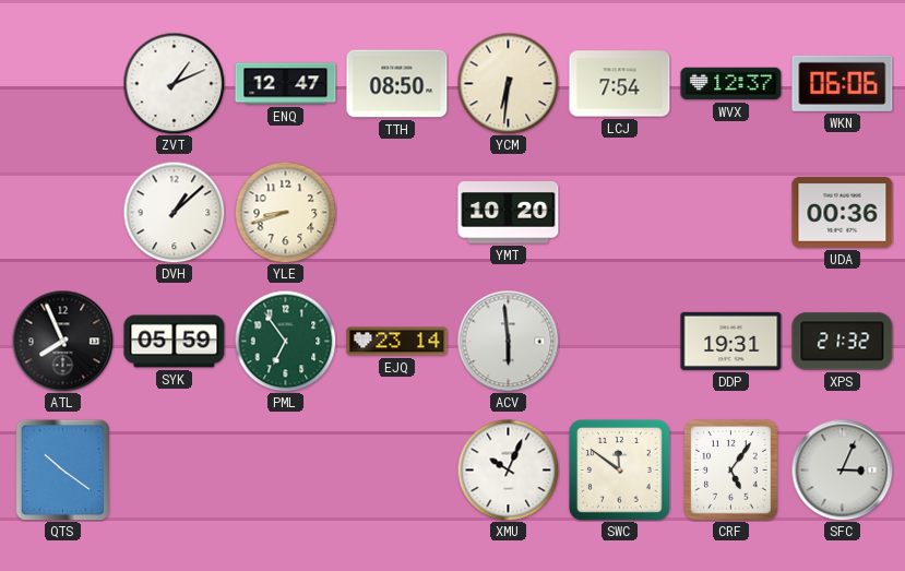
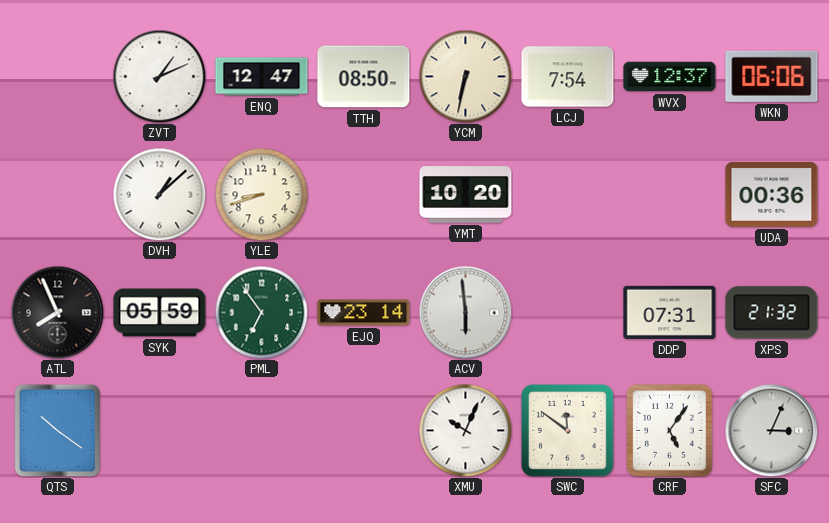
YCM: 6:31 -> 6:32
DDP: 19:31 -> 07:31
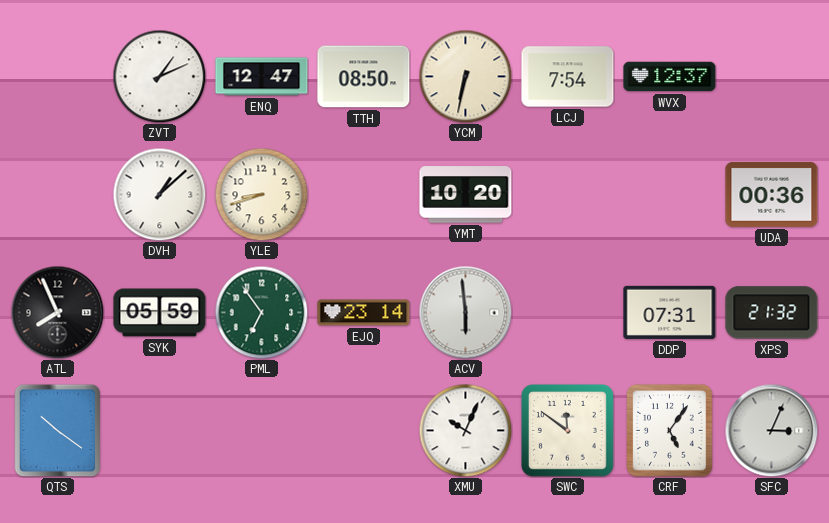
WKN: 06:06 -> none
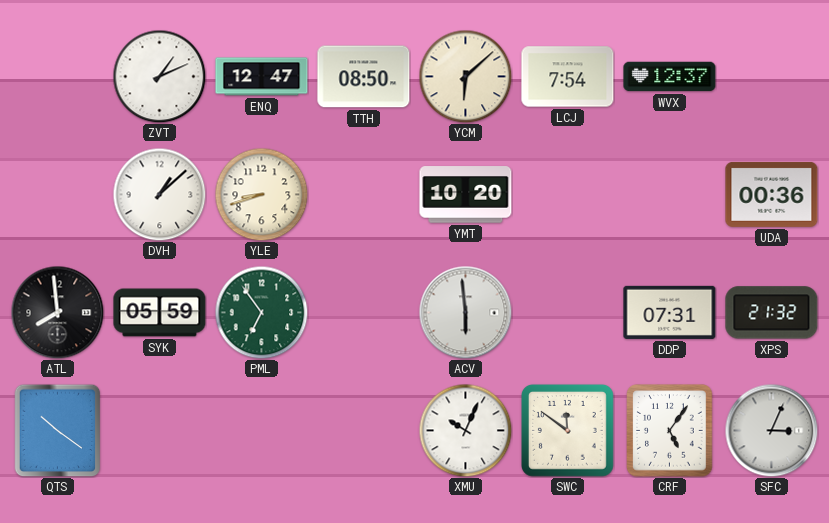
YCM: 6:32 -> 6:08
ATL: 7:56 -> 7:59
EJQ: 23:14 -> none
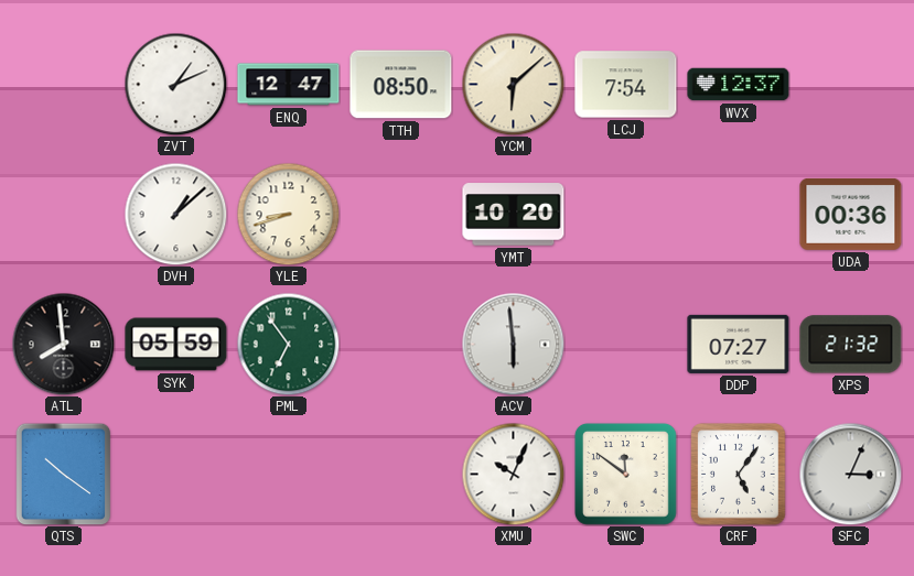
DDP: 07:31 -> 07:27
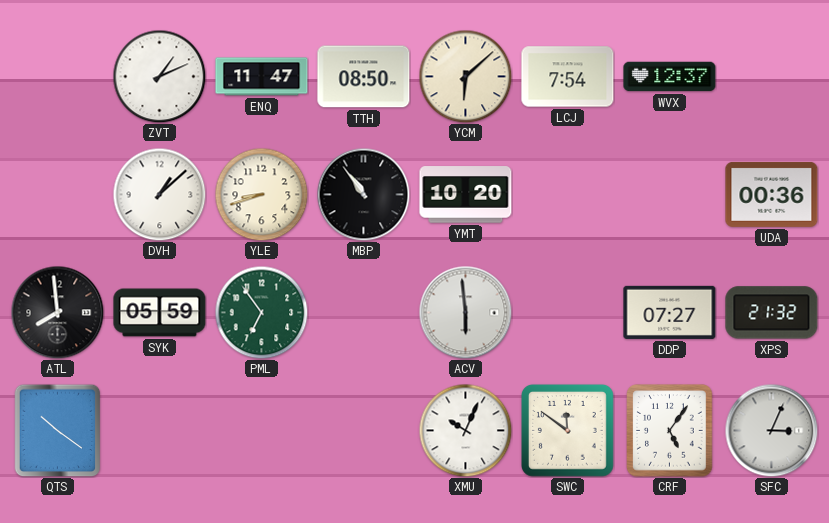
ENQ: 12:47 -> 11:47
MBP: none -> 10:54
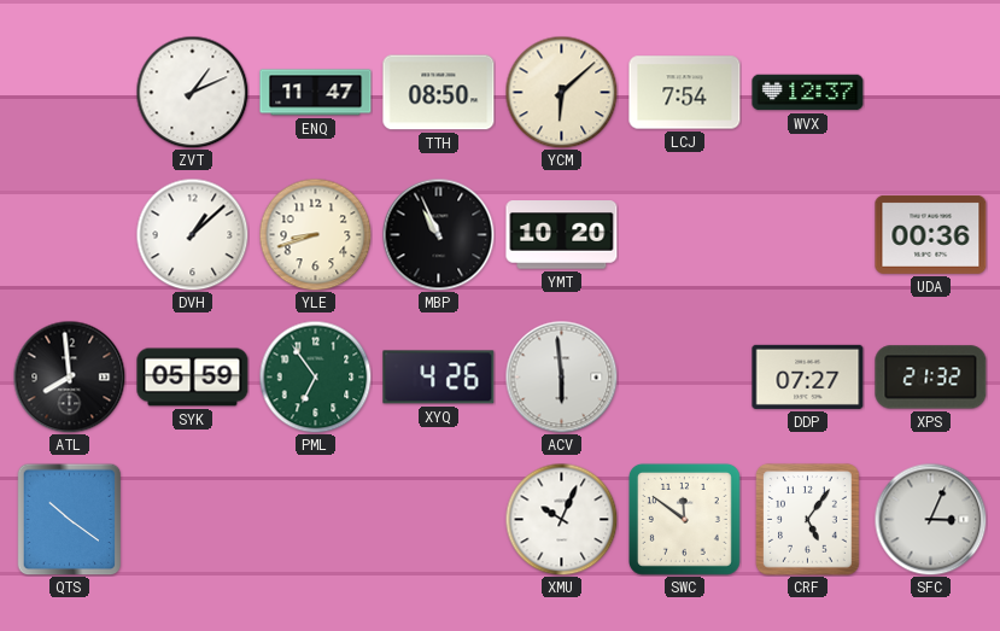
MBP: 10:54 -> 10:56
XYQ: none -> 4:26
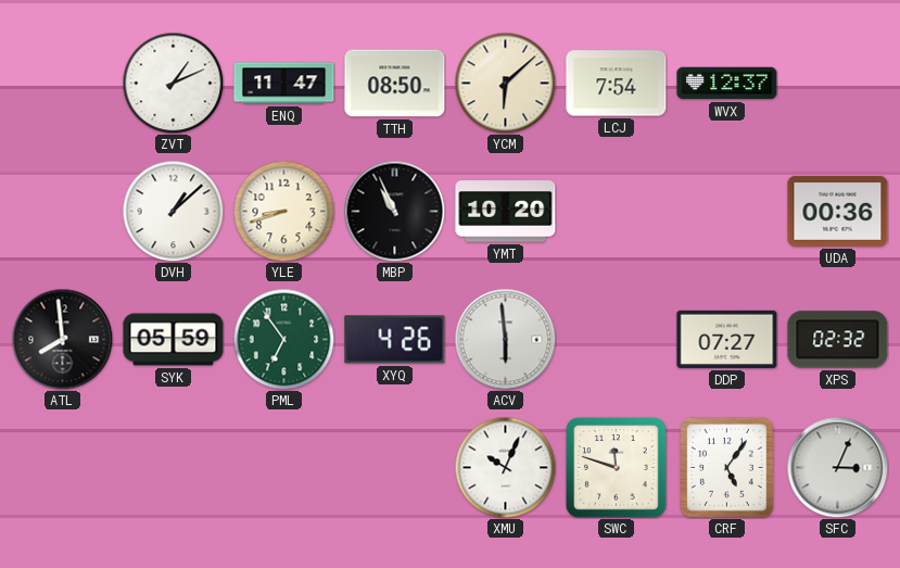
XPS: 21:32 -> 02:32
QTS: 10:21 -> none
SWC: 11:51 -> 11:48
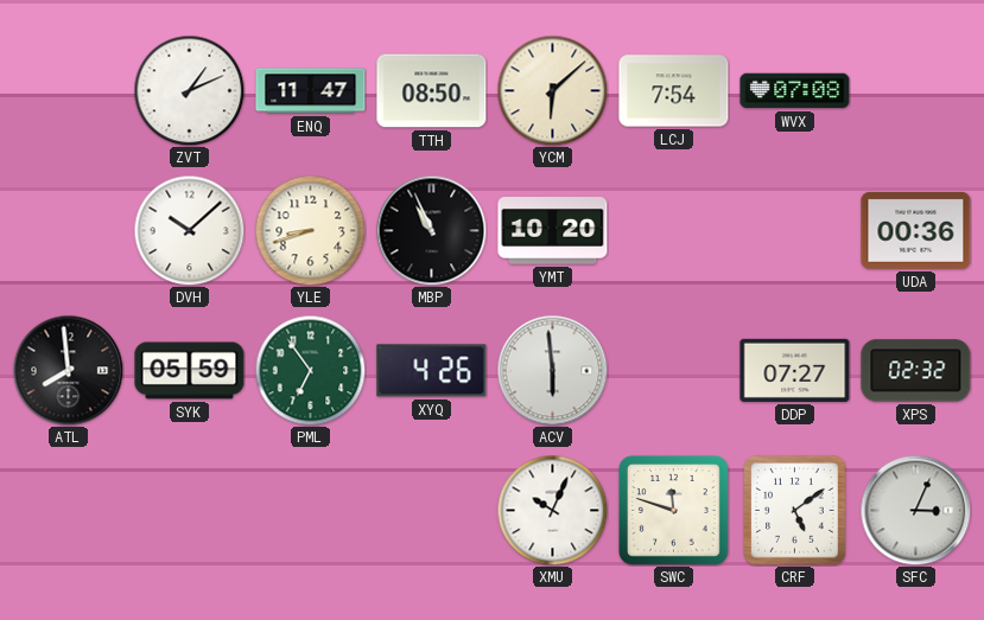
WVX: 12:37 -> 07:08
DVH: 1:08 -> 10:08
CRF: 5:06 -> 5:09
